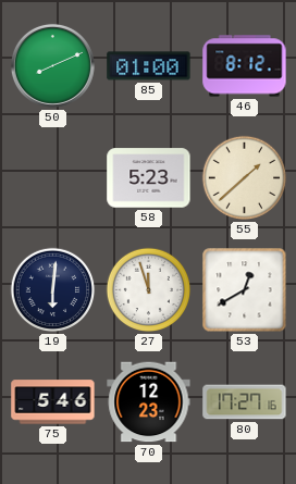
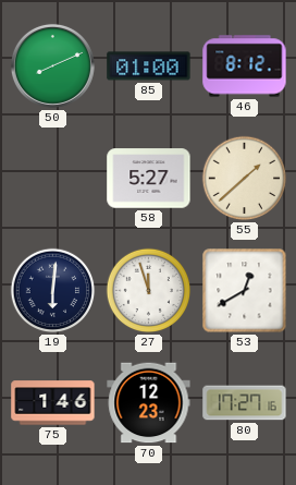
58: 5:23 -> 5:27
75: 5:46 -> 1:46
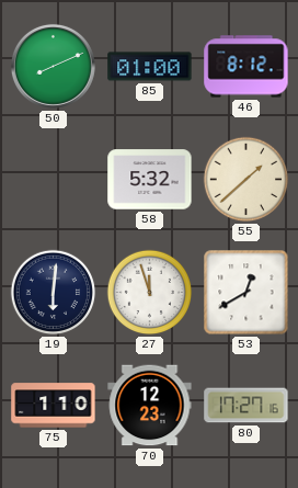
58: 5:27 -> 5:32
75: 1:46 -> 1:10
